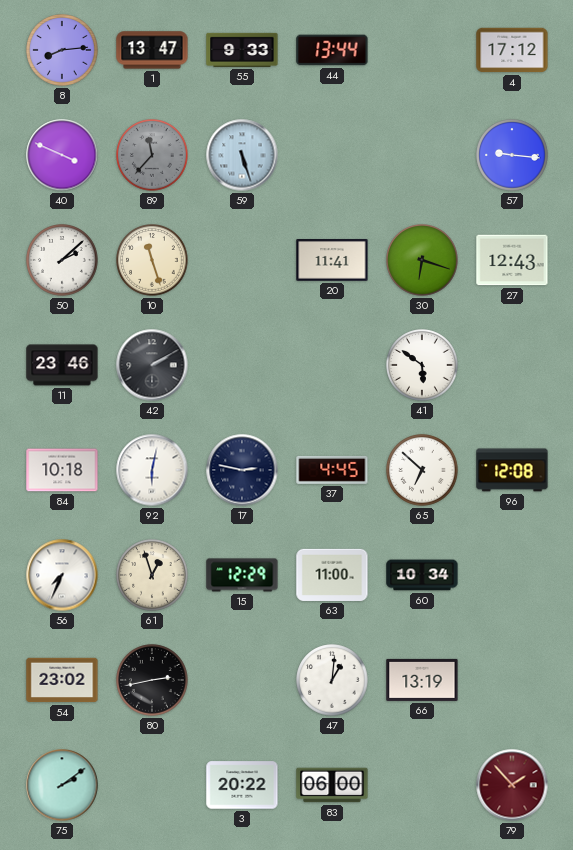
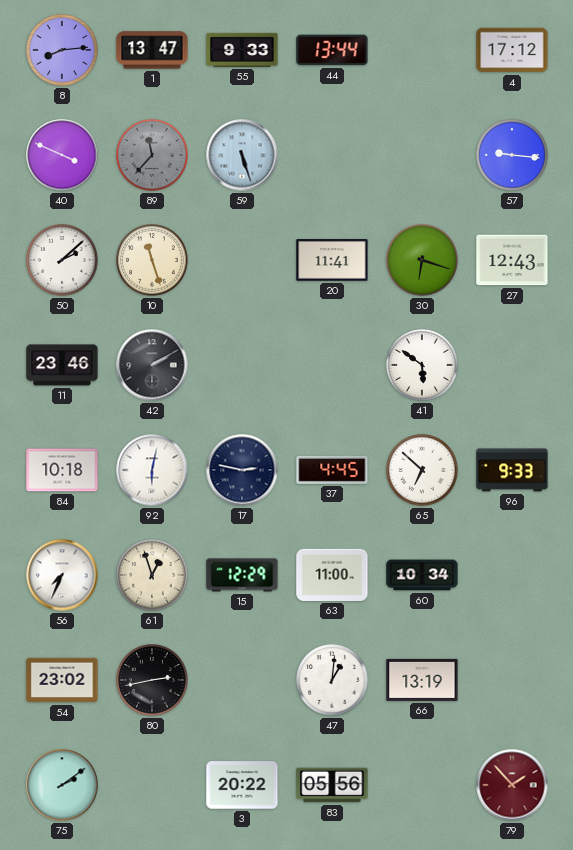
96: 12:08 -> 9:33
83: 06:00 -> 05:56
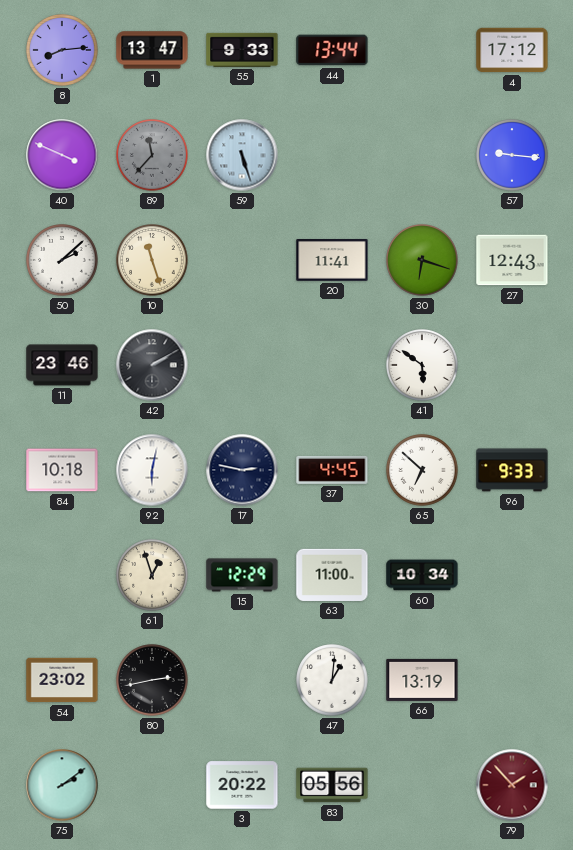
56: 7:34 -> none
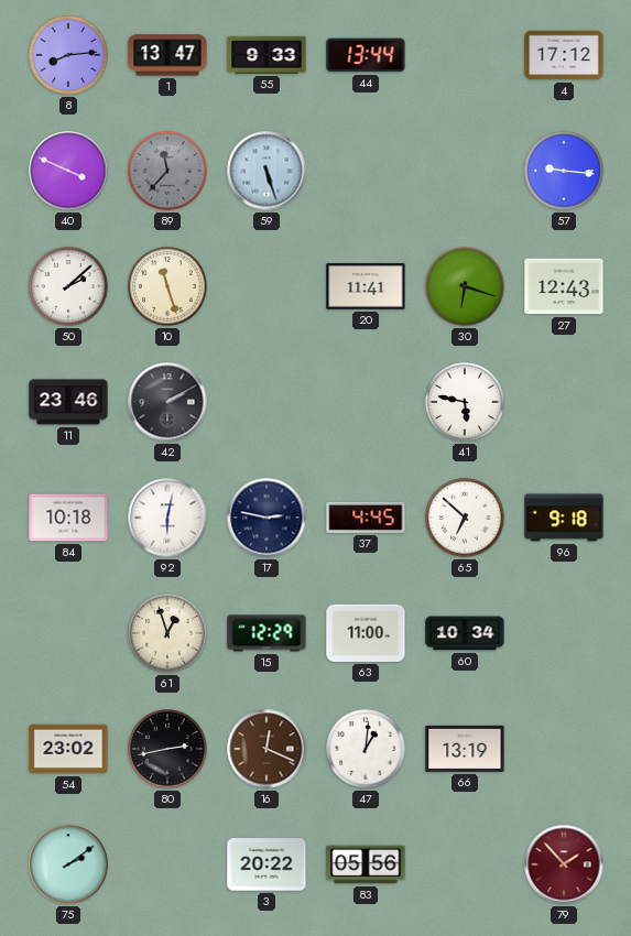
41: 5:51 -> 5:47
96: 9:33 -> 9:18
16: none -> 12:19
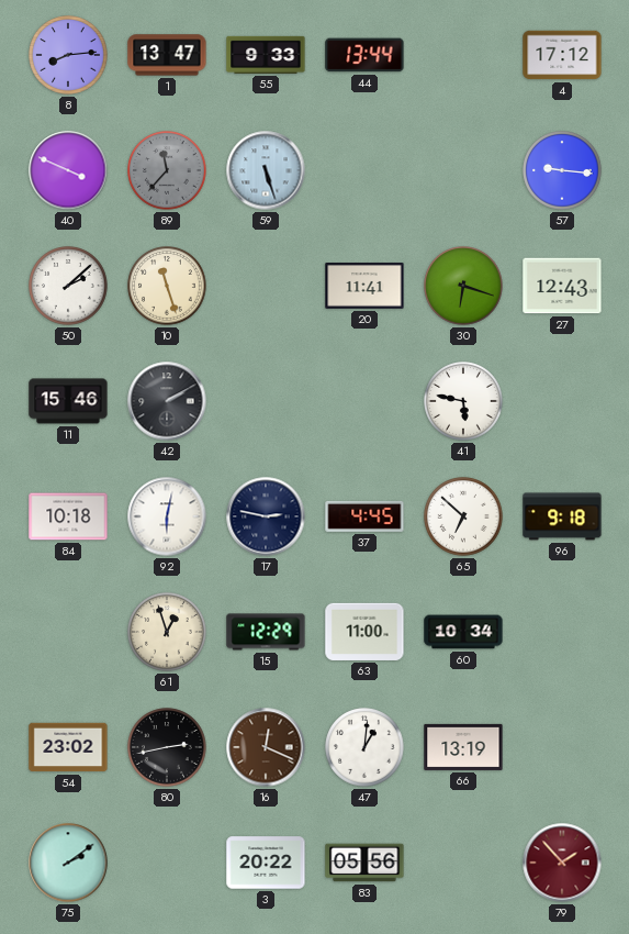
11: 23:46 -> 15:46
